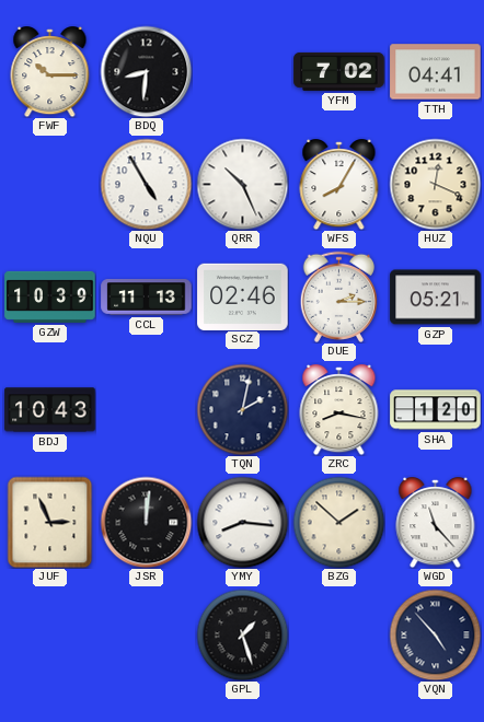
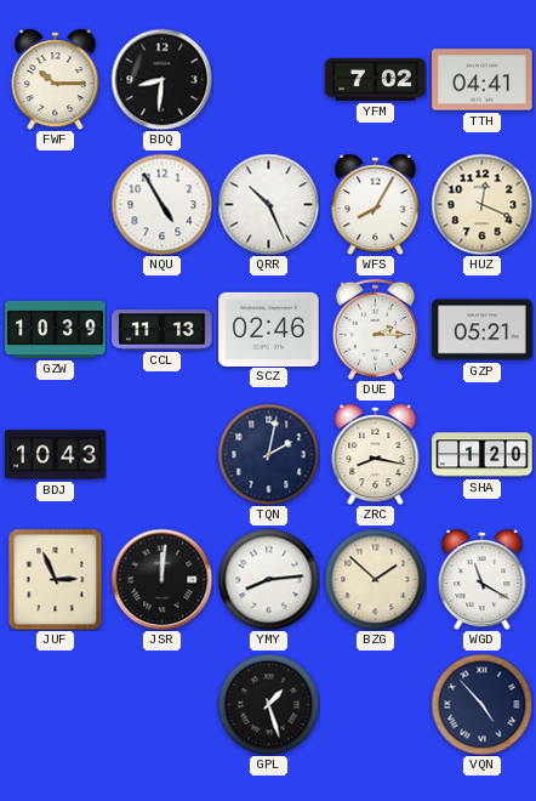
YMY: 8:16 -> 8:14
WGD: 11:23 -> 11:20
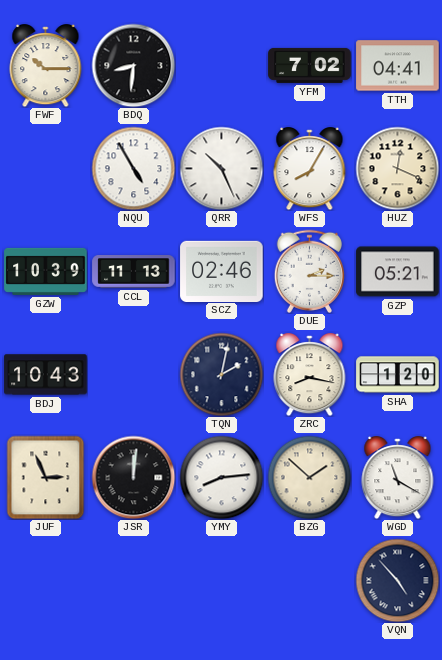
GPL: 1:27 -> none
